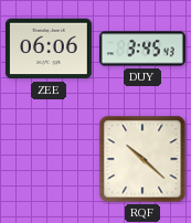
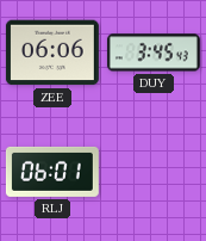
RLJ: none -> 06:01
RQF: 10:22 -> none
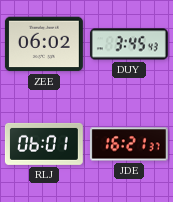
ZEE: 06:06 -> 06:02
JDE: none -> 16:21
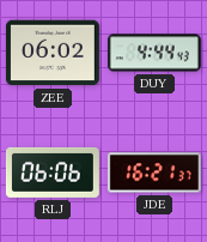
DUY: 3:45 -> 4:44
RLJ: 06:01 -> 06:06
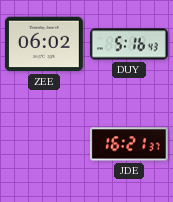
DUY: 4:44 -> 5:16
RLJ: 06:06 -> none
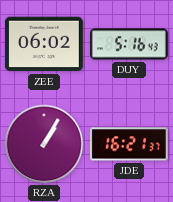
RZA: none -> 1:05
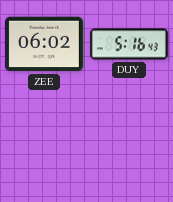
RZA: 1:05 -> none
JDE: 16:21 -> none
